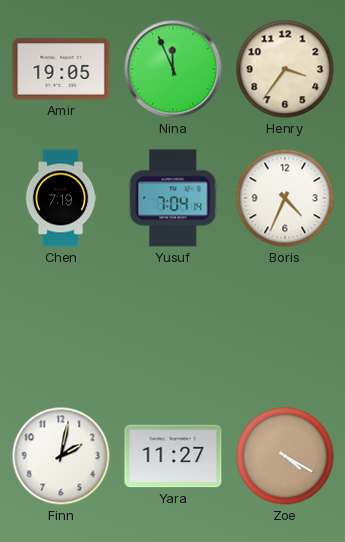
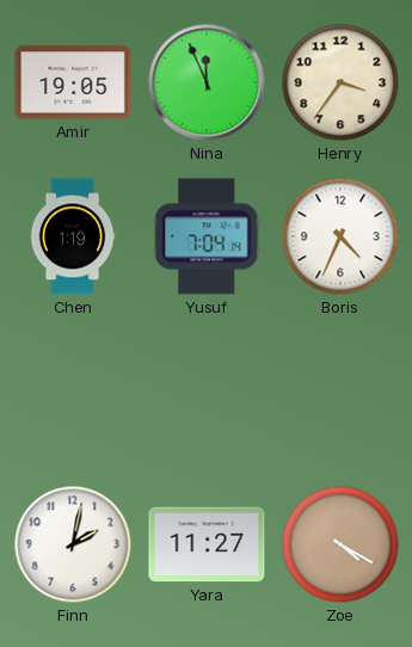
Chen: 7:19 -> 1:19
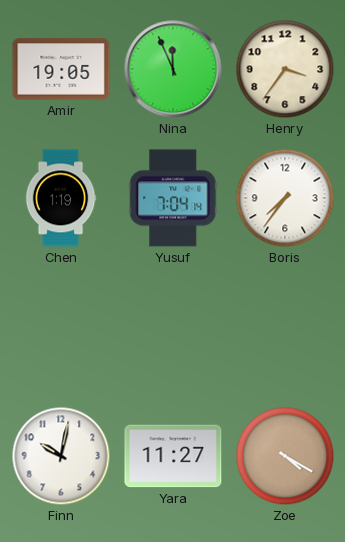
Boris: 4:34 -> 7:36
Finn: 2:02 -> 10:02
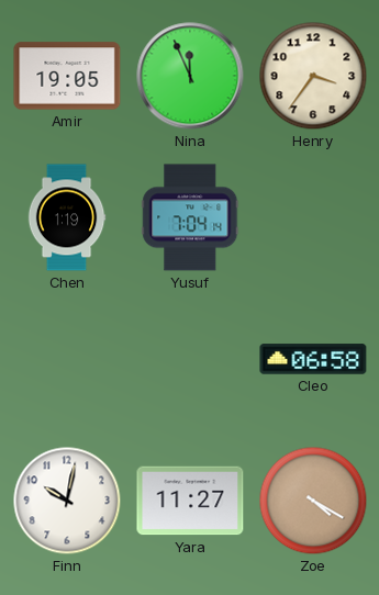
Boris: 7:36 -> none
Cleo: none -> 06:58
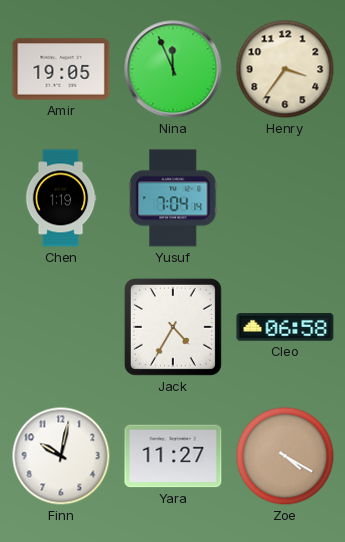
Jack: none -> 4:35
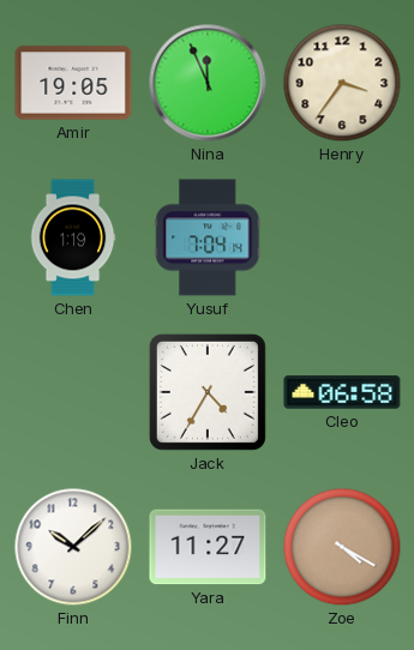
Finn: 10:02 -> 10:08
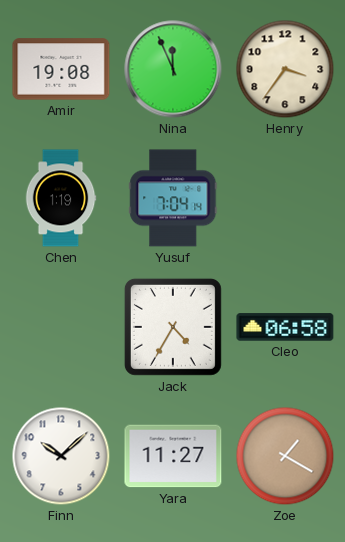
Amir: 19:05 -> 19:08
Zoe: 4:20 -> 1:20
